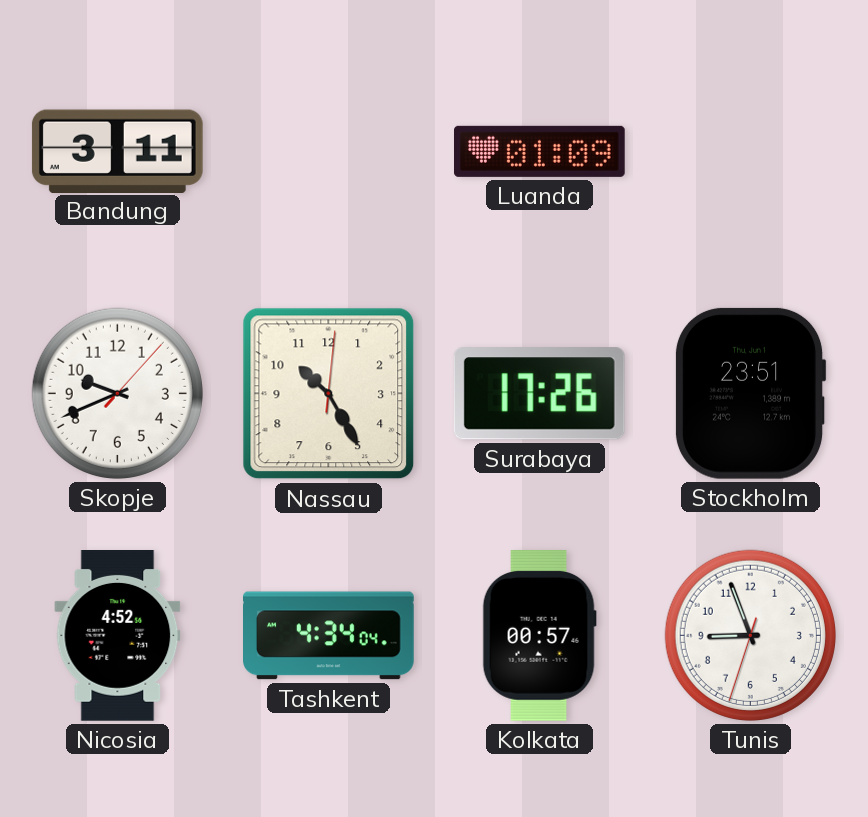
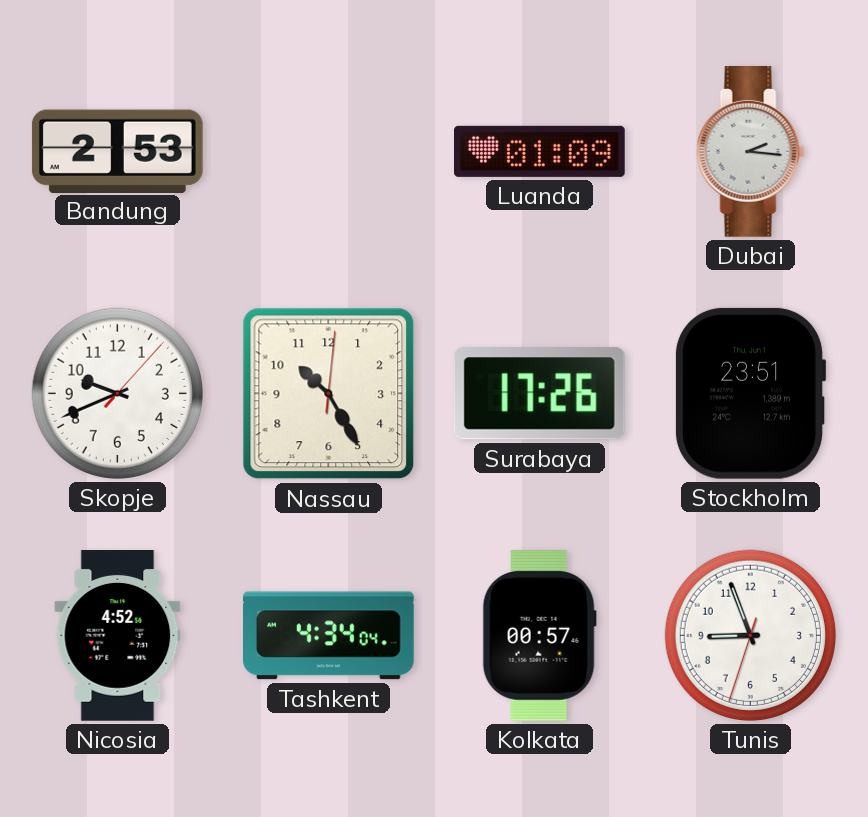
Bandung: 3:11 -> 2:53
Dubai: none -> 2:16
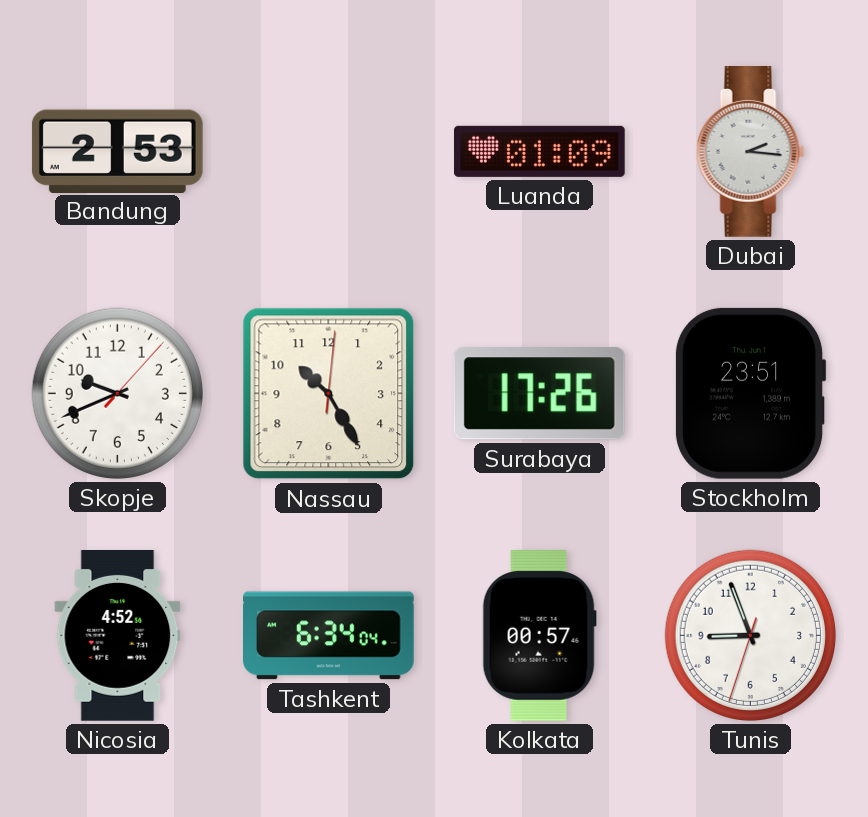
Tashkent: 4:34 -> 6:34
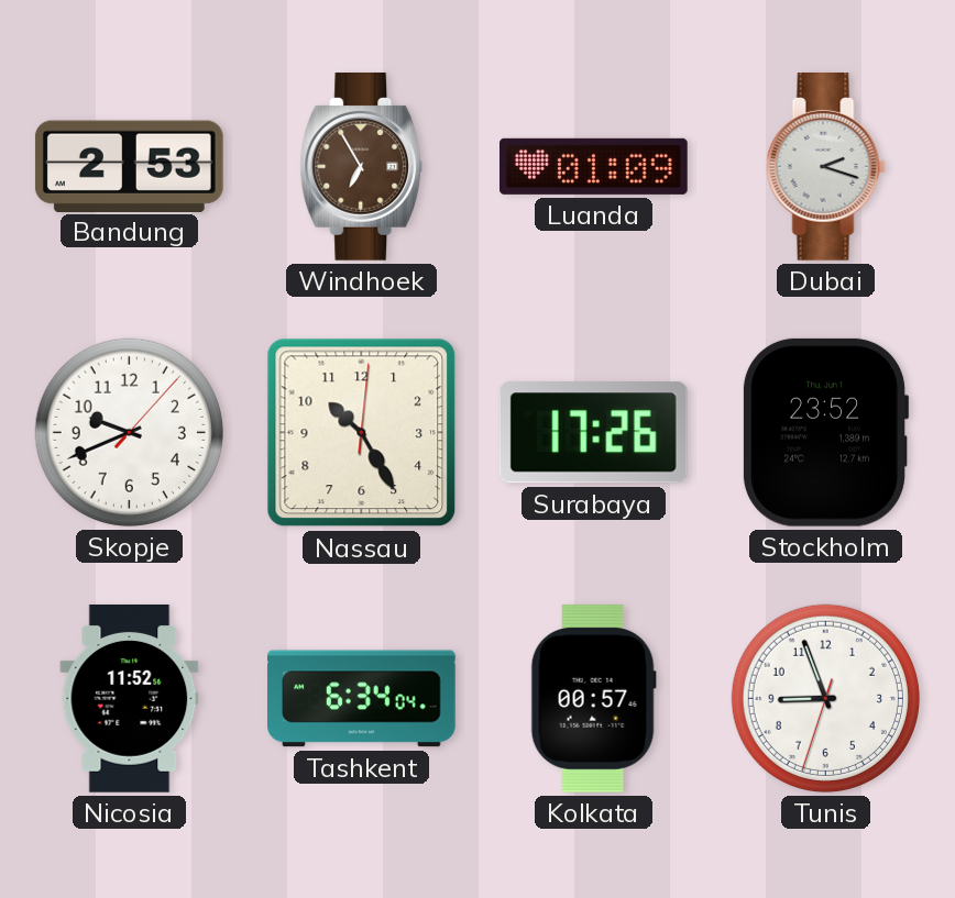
Windhoek: none -> 6:55
Dubai: 2:16 -> 2:18
Stockholm: 23:51 -> 23:52
Nicosia: 4:52 -> 11:52
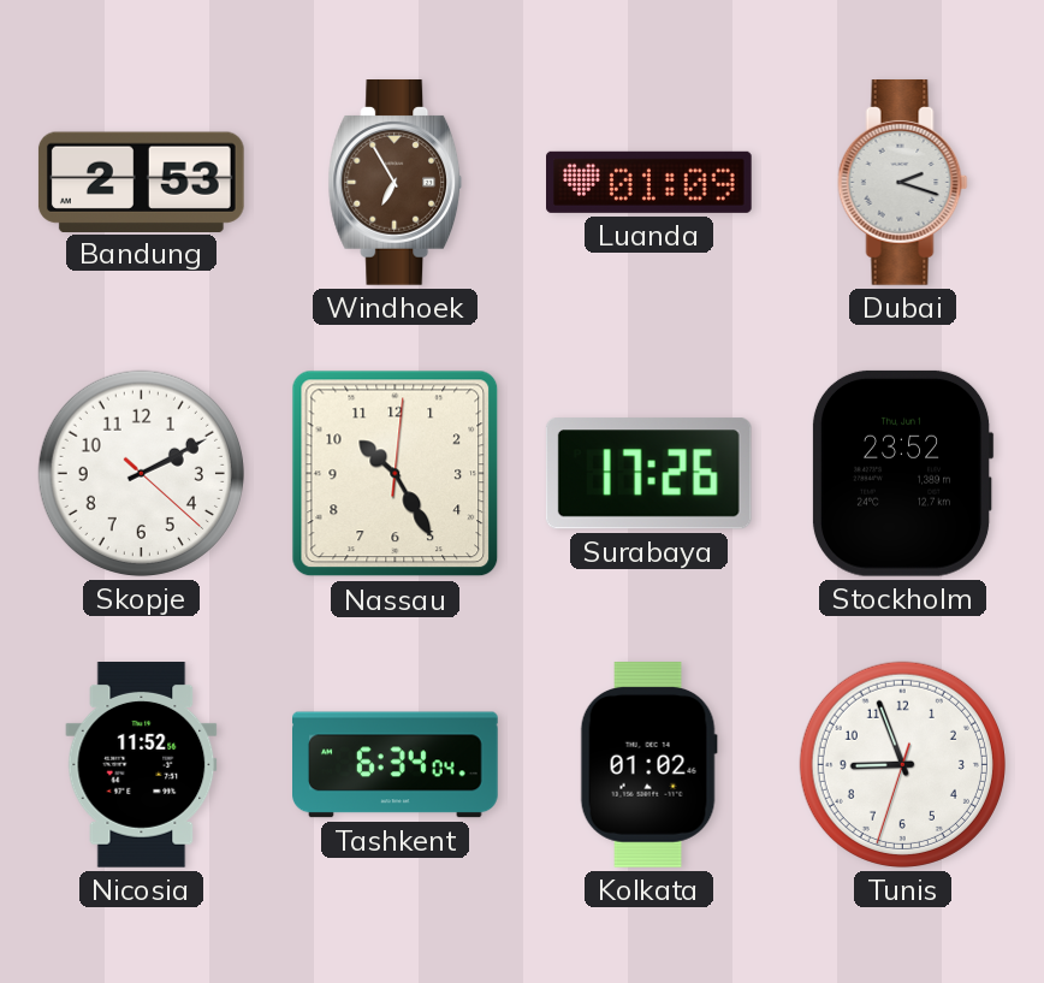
Skopje: 9:41 -> 2:10
Kolkata: 00:57 -> 01:02
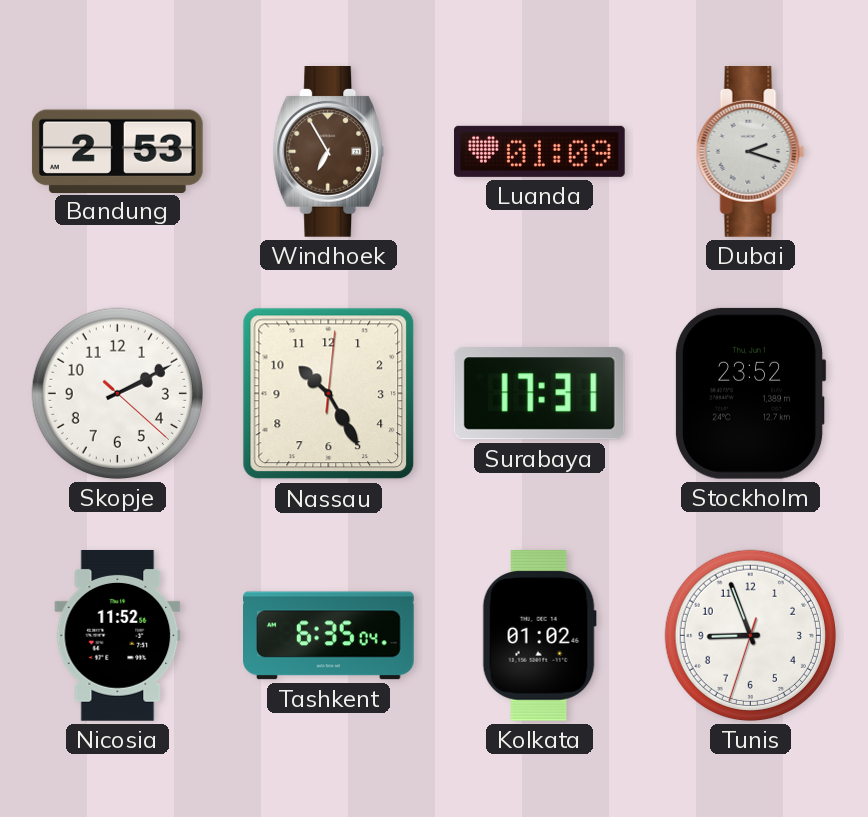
Surabaya: 17:26 -> 17:31
Tashkent: 6:34 -> 6:35
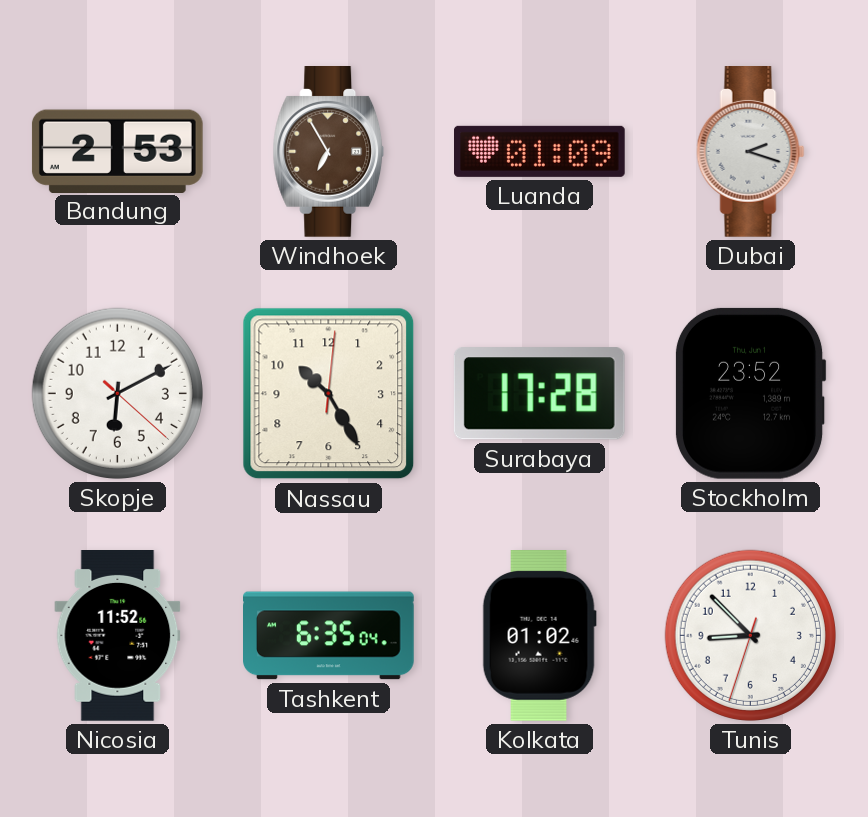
Skopje: 2:10 -> 6:10
Surabaya: 17:31 -> 17:28
Tunis: 8:56 -> 8:52
